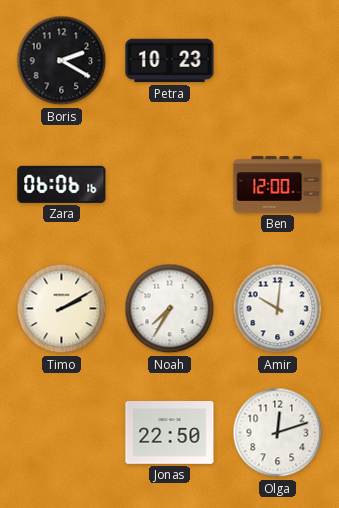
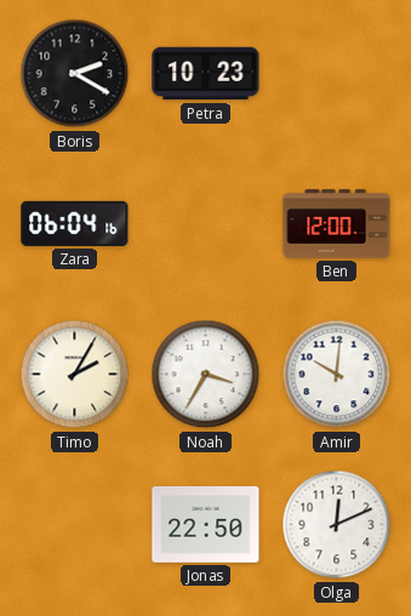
Zara: 06:06 -> 06:04
Timo: 2:10 -> 2:05
Noah: 7:35 -> 3:35
Olga: 12:12 -> 12:11
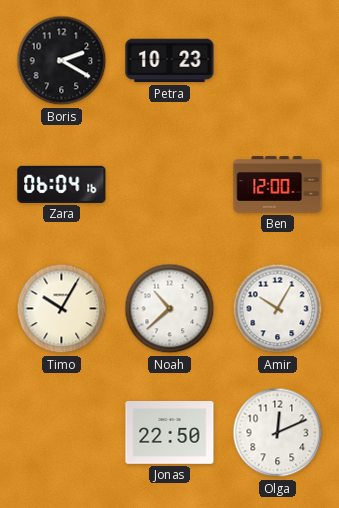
Timo: 2:05 -> 10:05
Noah: 3:35 -> 10:38
Amir: 10:01 -> 10:05
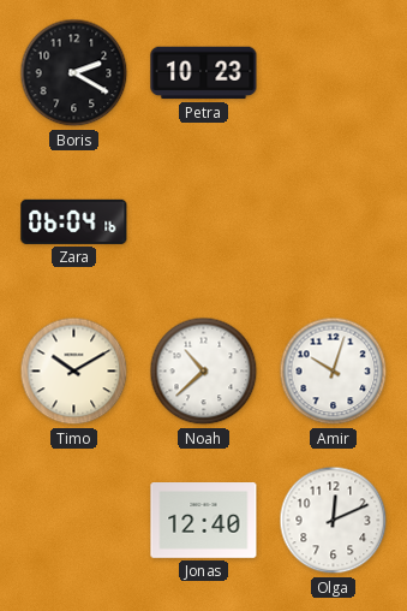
Ben: 12:00 -> none
Timo: 10:05 -> 10:10
Amir: 10:05 -> 10:03
Jonas: 22:50 -> 12:40
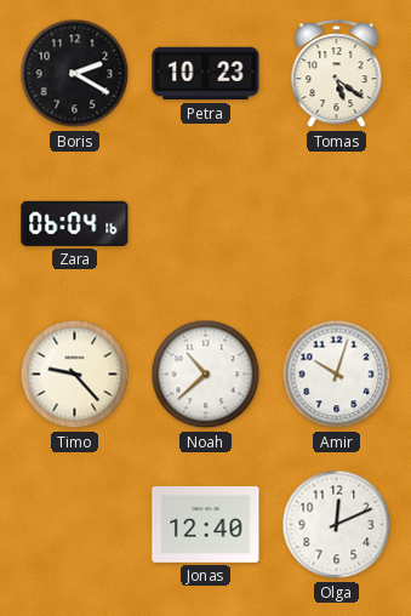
Tomas: none -> 5:21
Timo: 10:10 -> 9:23
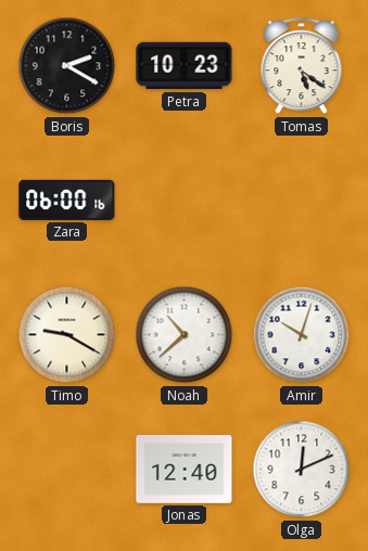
Zara: 06:04 -> 06:00
Timo: 9:23 -> 9:20
